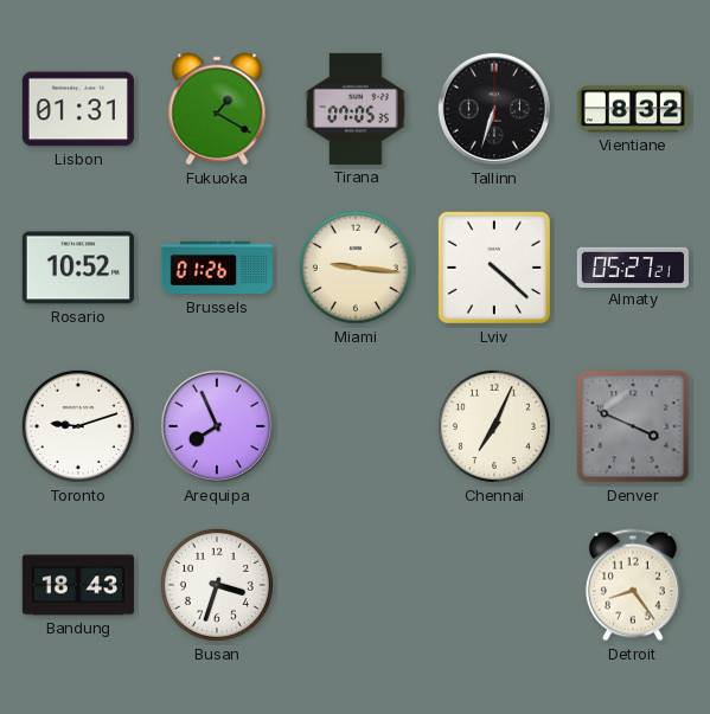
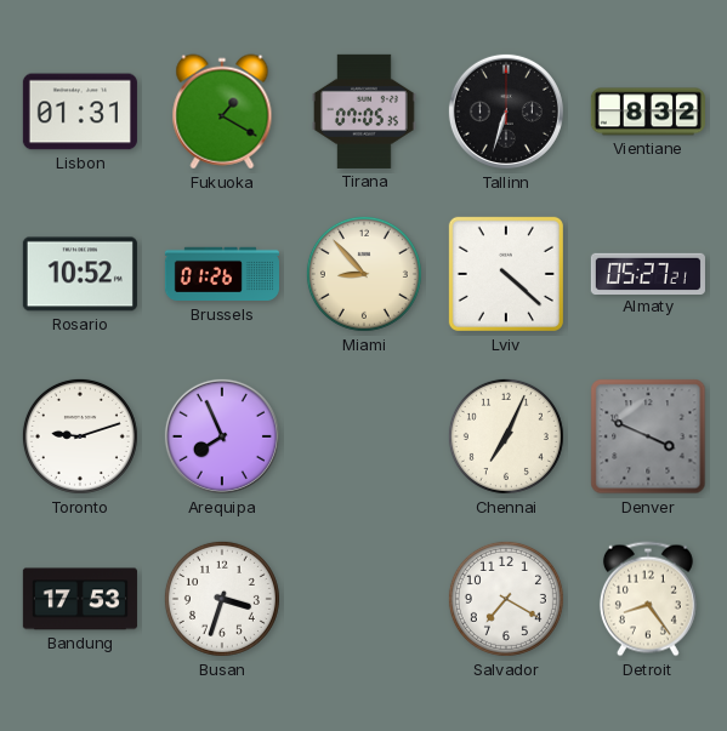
Miami: 9:16 -> 8:53
Bandung: 18:43 -> 17:53
Salvador: none -> 7:20
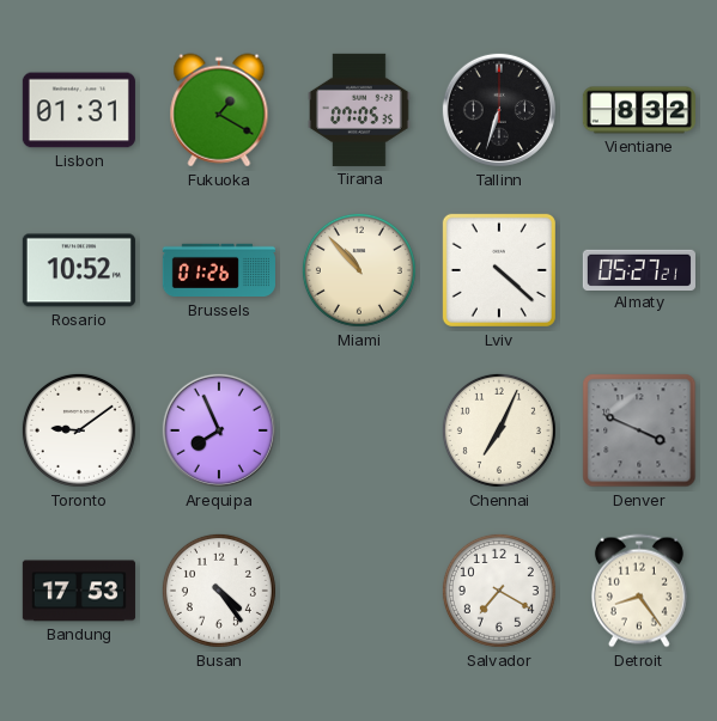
Miami: 8:53 -> 10:53
Toronto: 9:12 -> 9:09
Busan: 3:33 -> 4:24
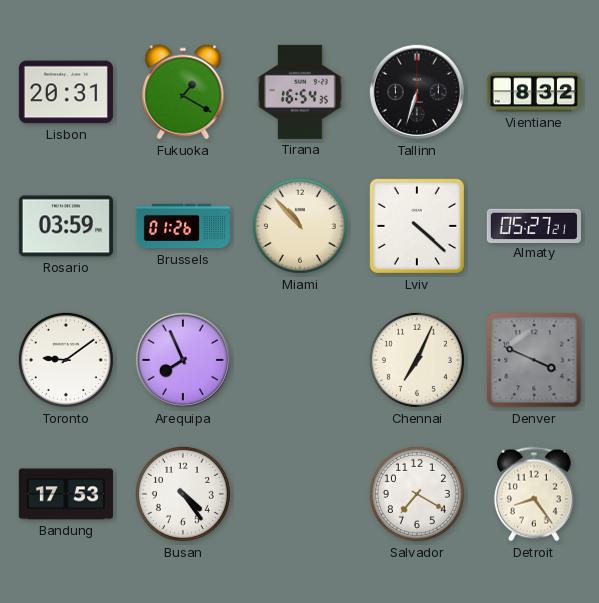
Lisbon: 01:31 -> 20:31
Tirana: 07:05 -> 16:54
Rosario: 10:52 -> 03:59
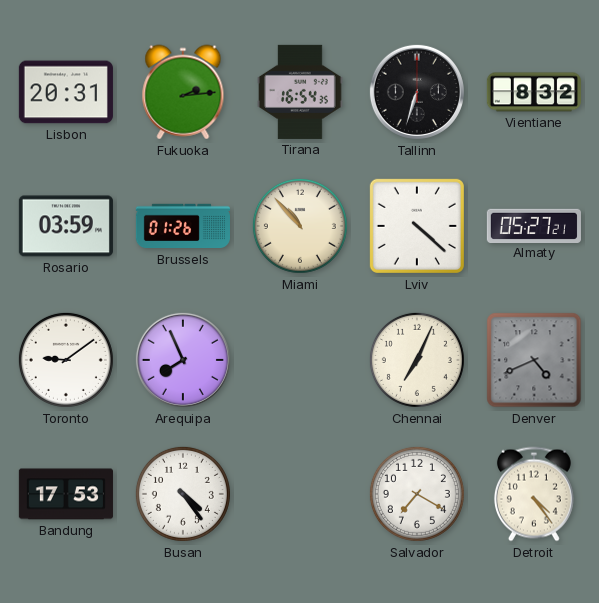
Fukuoka: 1:20 -> 2:14
Denver: 3:49 -> 4:41
Detroit: 8:24 -> 4:24
